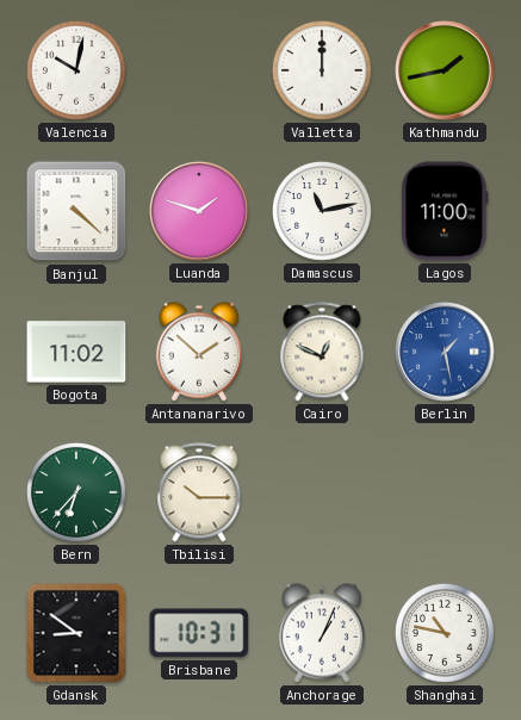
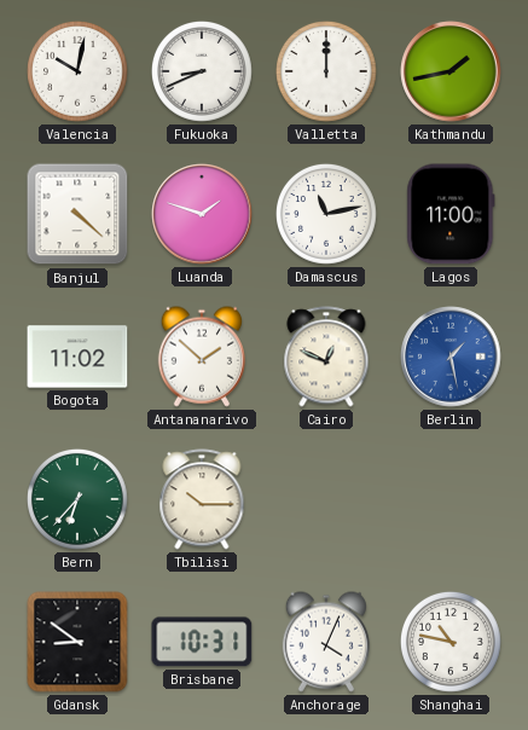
Fukuoka: none -> 8:41
Anchorage: 1:04 -> 4:04
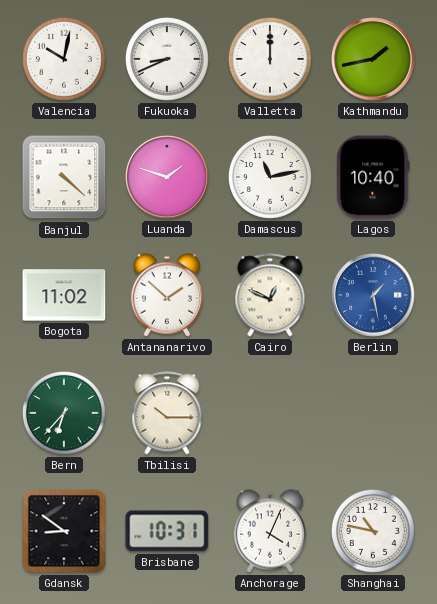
Lagos: 11:00 -> 10:40
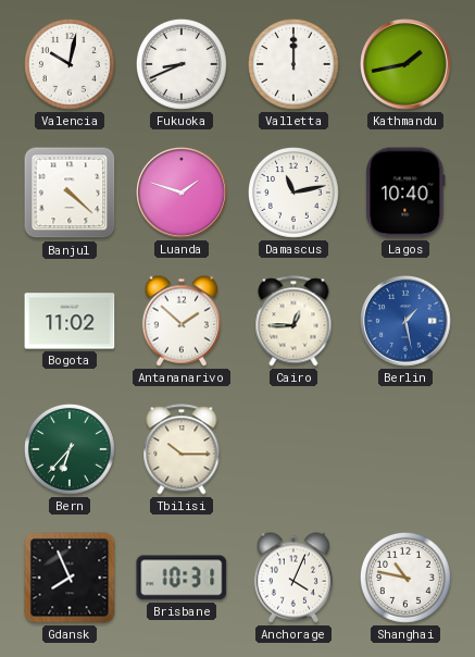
Cairo: 12:49 -> 12:45
Gdansk: 8:51 -> 7:56
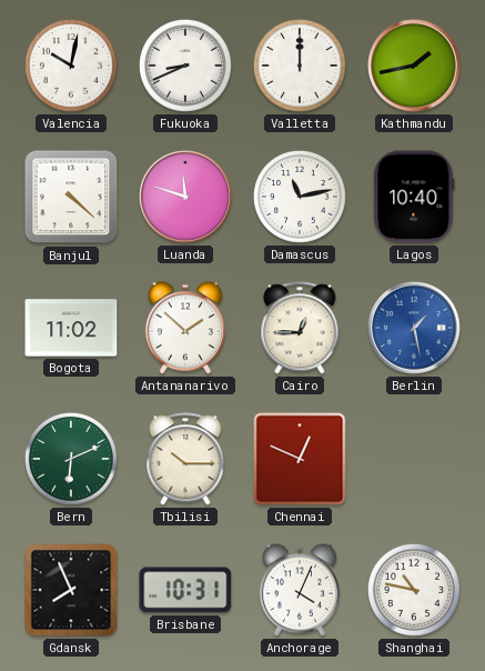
Luanda: 1:48 -> 11:48
Bern: 6:37 -> 6:11
Chennai: none -> 12:49
